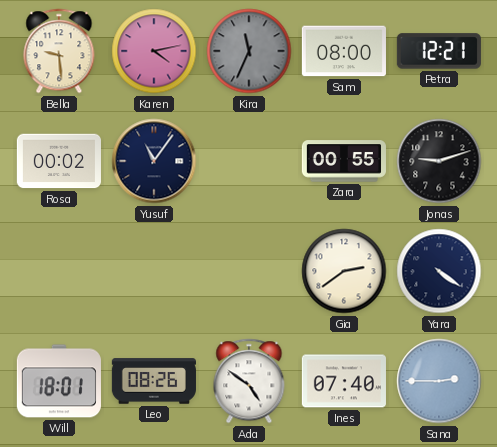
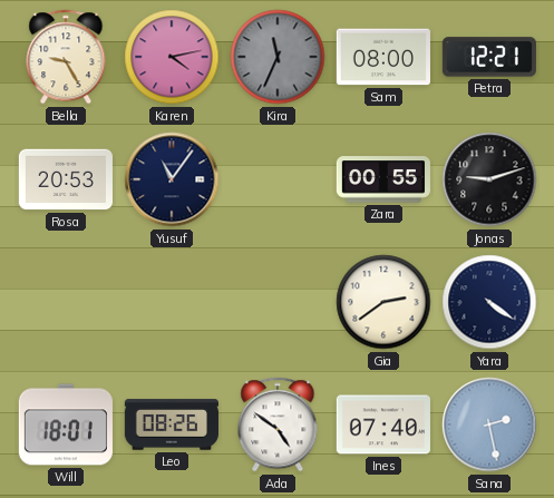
Bella: 9:29 -> 9:25
Rosa: 00:02 -> 20:53
Sana: 2:45 -> 2:28
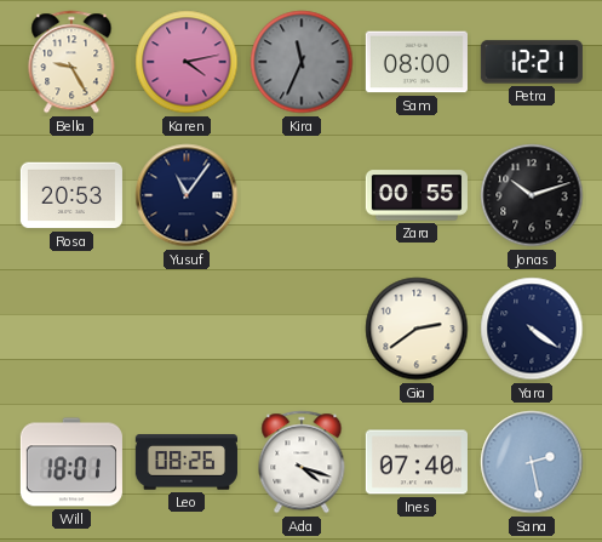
Jonas: 9:12 -> 10:12
Ada: 4:51 -> 4:18
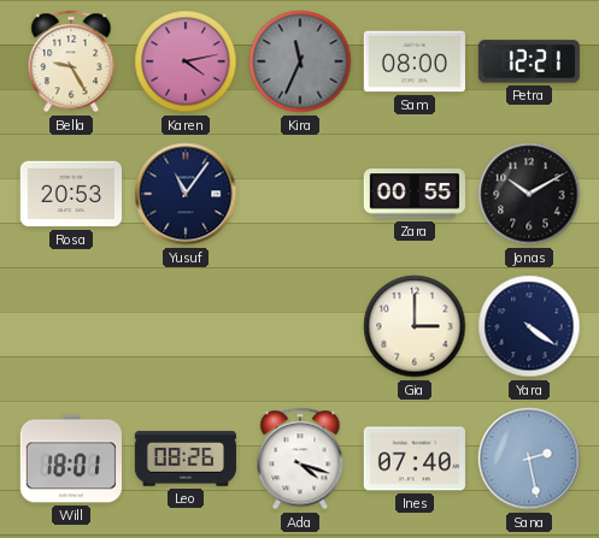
Jonas: 10:12 -> 10:10
Gia: 2:39 -> 3:00
